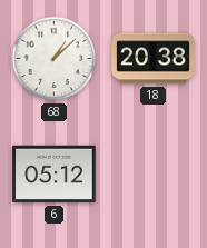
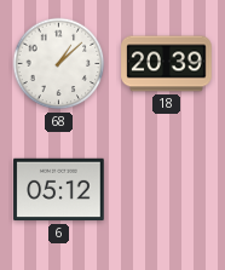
18: 20:38 -> 20:39
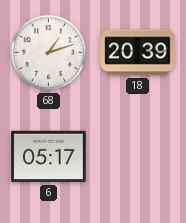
68: 1:08 -> 1:12
6: 05:12 -> 05:17
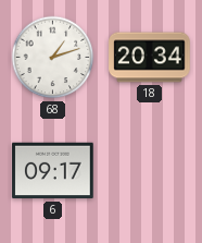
18: 20:39 -> 20:34
6: 05:17 -> 09:17
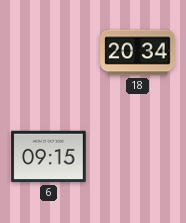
68: 1:12 -> none
6: 09:17 -> 09:15
